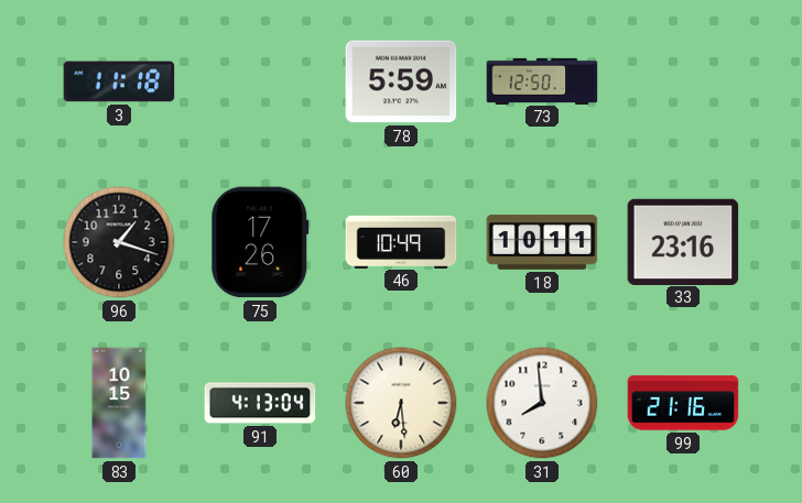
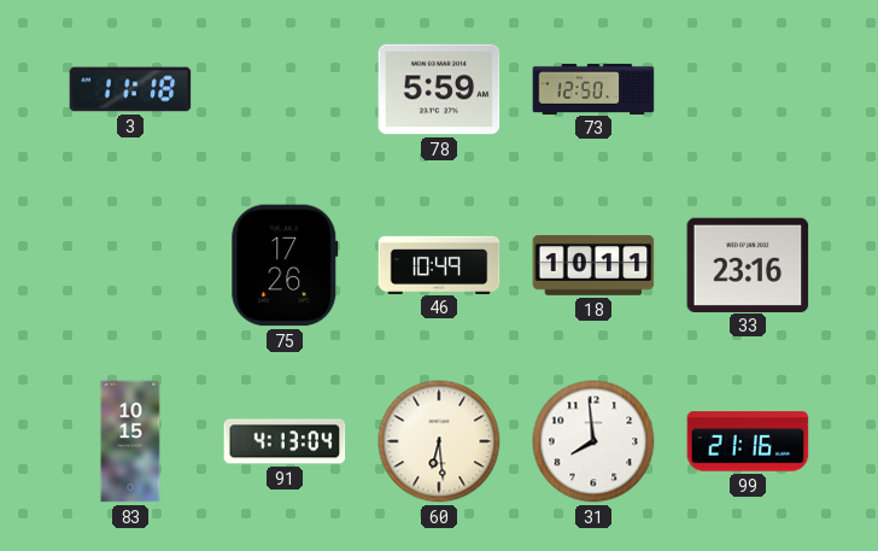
96: 1:18 -> none
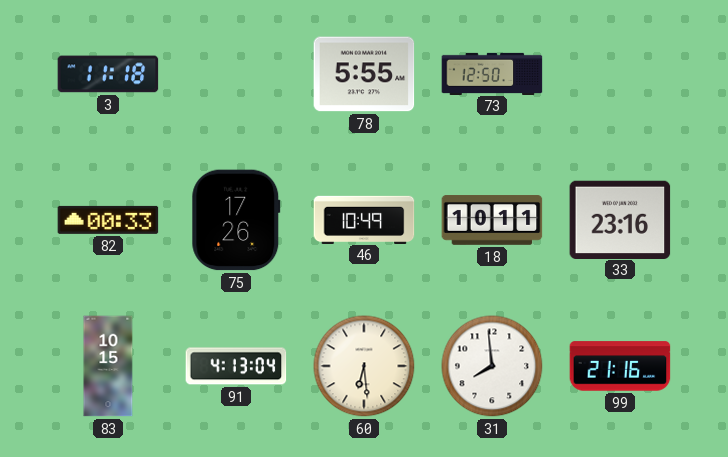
78: 5:59 -> 5:55
82: none -> 00:33
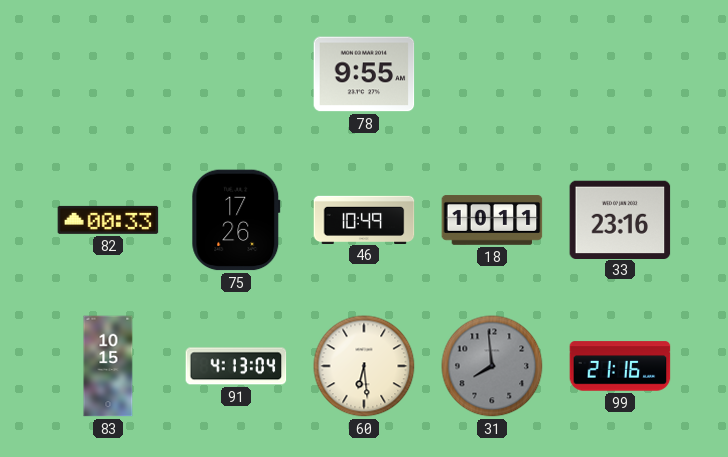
3: 11:18 -> none
78: 5:55 -> 9:55
73: 12:50 -> none
31 dial: white -> grey
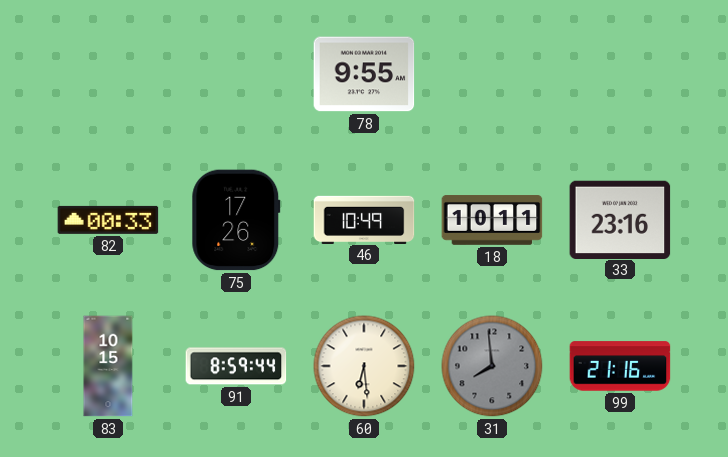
91: 4:13 -> 8:59
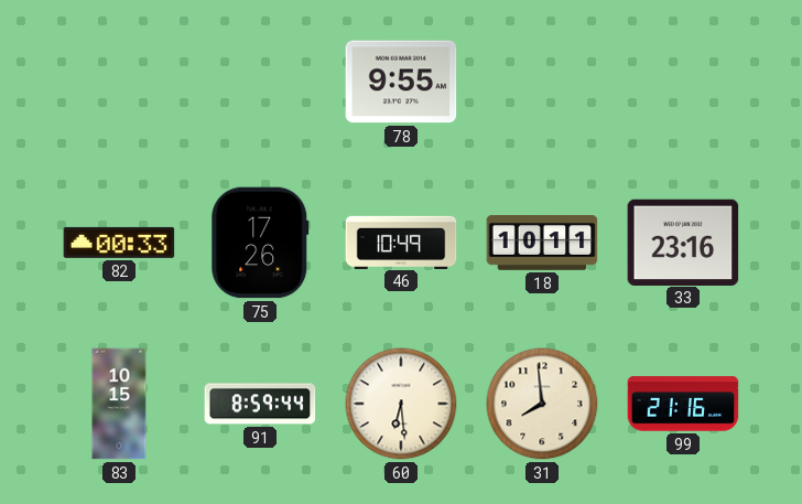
31 dial: grey -> cream
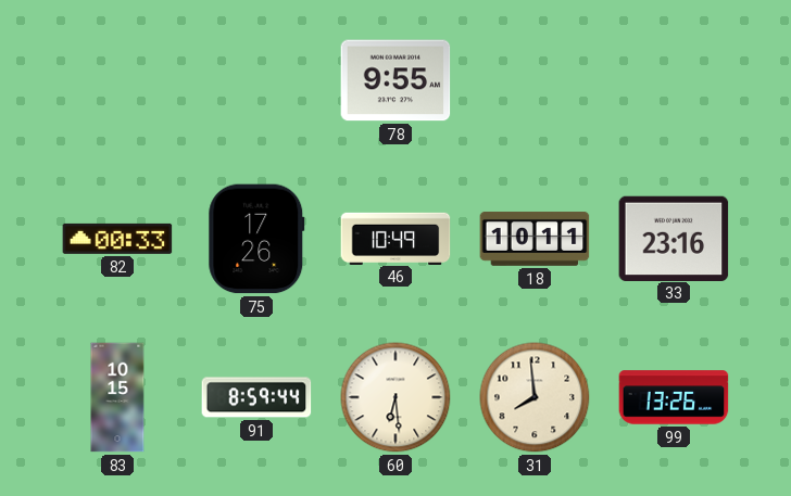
99: 21:16 -> 13:26
